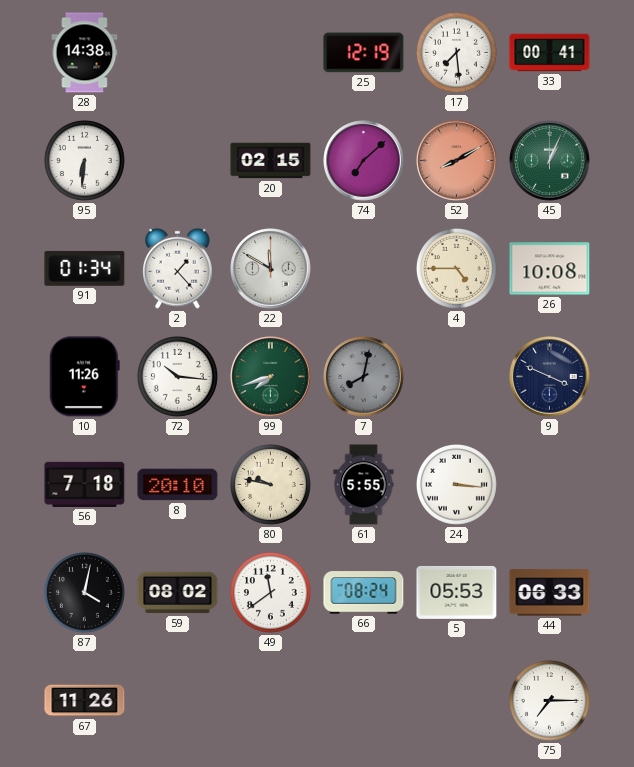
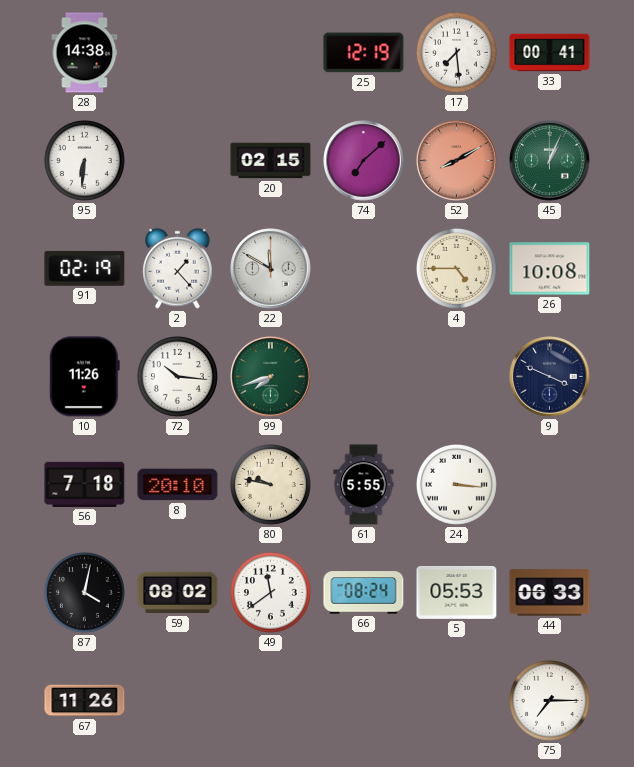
91: 01:34 -> 02:19
7: 8:02 -> none
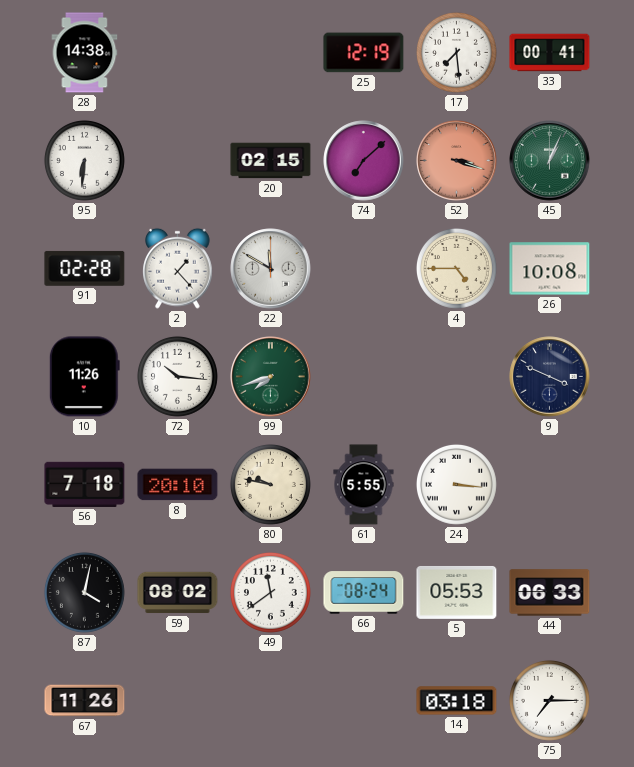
52: 8:10 -> 3:18
91: 02:19 -> 02:28
14: none -> 03:18
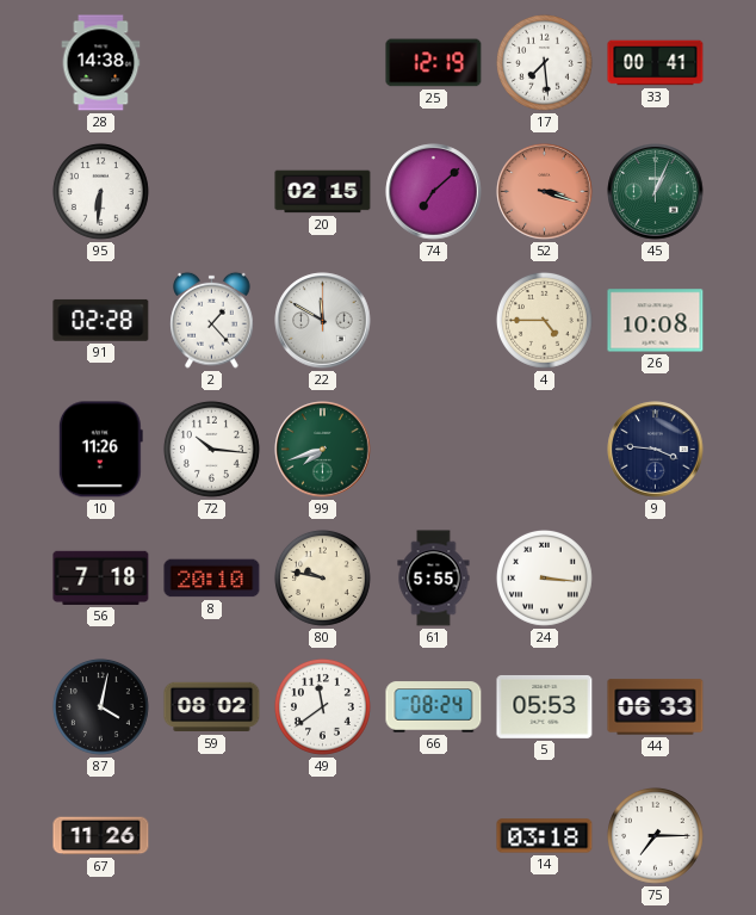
9: 3:49 -> 3:46
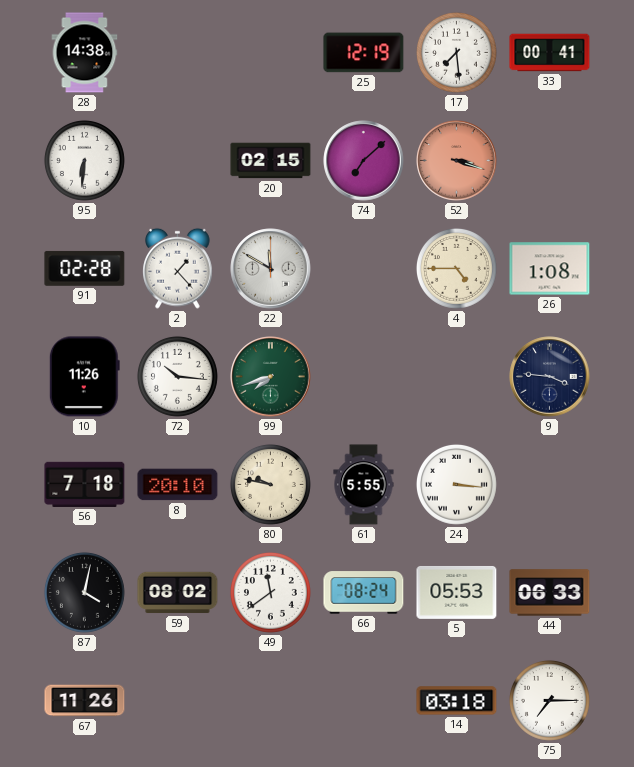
45: 1:04 -> none
26: 10:08 -> 1:08
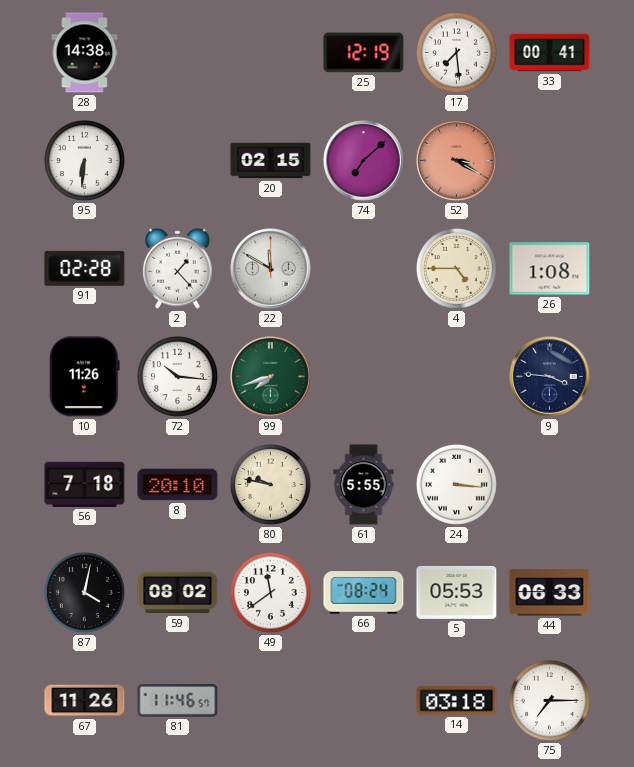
52: 3:18 -> 3:20
81: none -> 11:46
